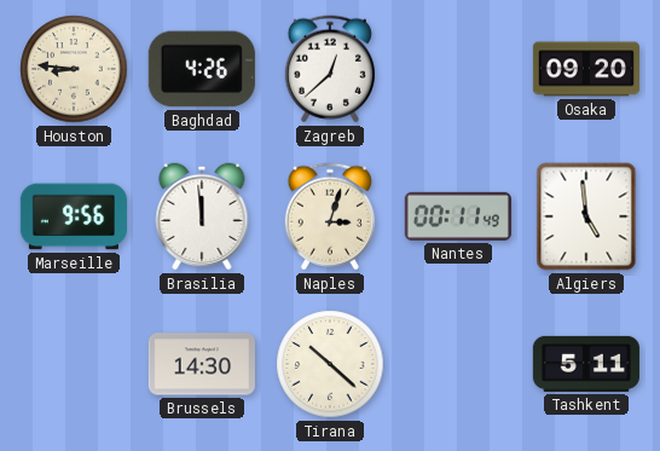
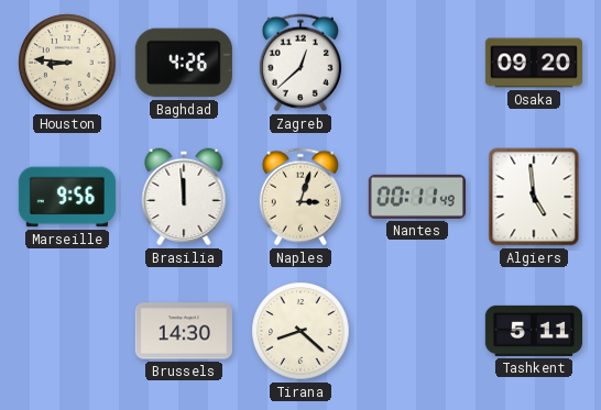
Tirana: 10:22 -> 8:22
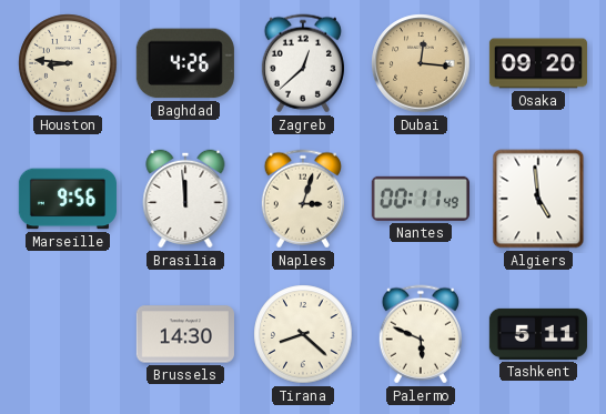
Dubai: none -> 12:16
Palermo: none -> 5:49
